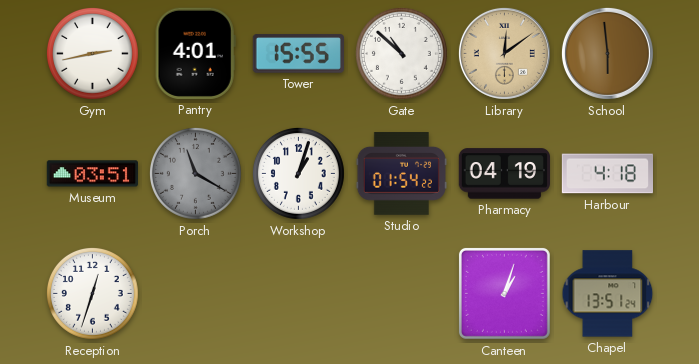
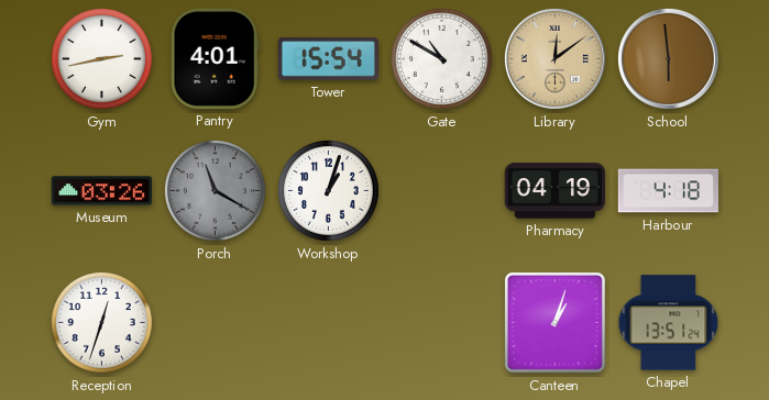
Tower: 15:55 -> 15:54
Gate: 10:52 -> 10:50
Museum: 03:51 -> 03:26
Studio: 01:54 -> none
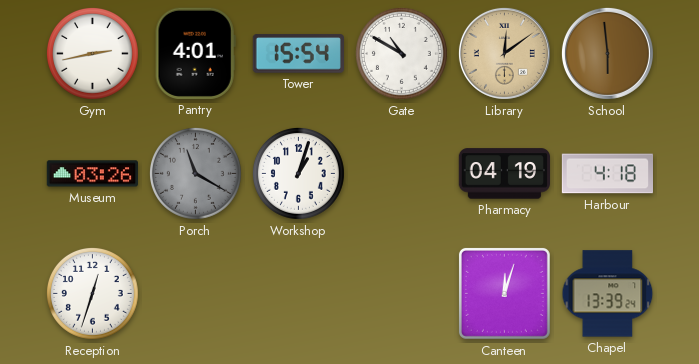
Canteen: 1:03 -> 12:03
Chapel: 13:51 -> 13:39
